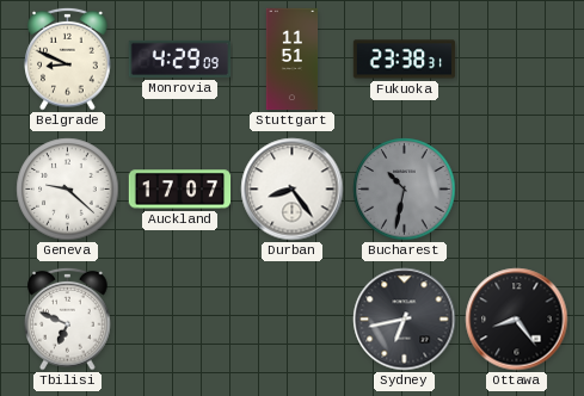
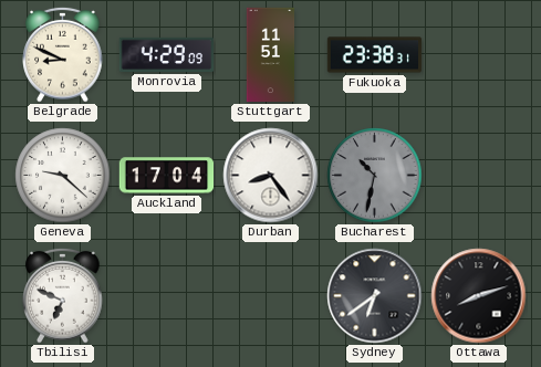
Auckland: 17:07 -> 17:04
Sydney: 6:43 -> 6:39
Ottawa: 8:24 -> 8:12
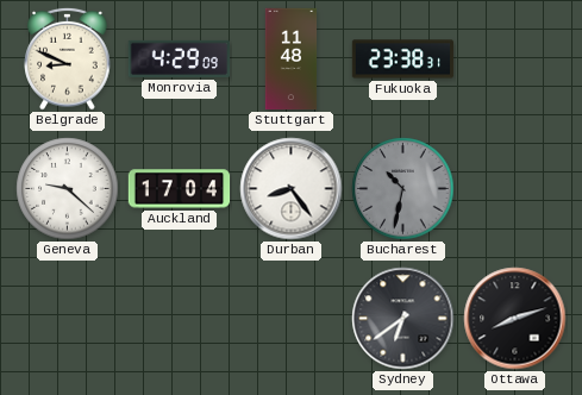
Stuttgart: 11:51 -> 11:48
Tbilisi: 6:49 -> none
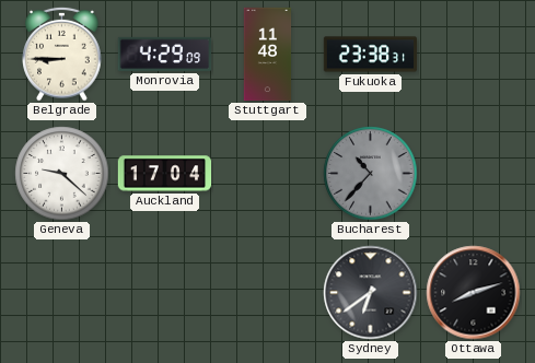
Belgrade: 8:49 -> 8:45
Durban: 8:24 -> none
Bucharest: 10:32 -> 10:37
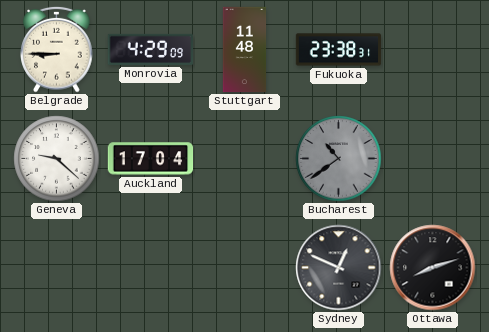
Bucharest: 10:37 -> 10:39
Sydney: 6:39 -> 12:49
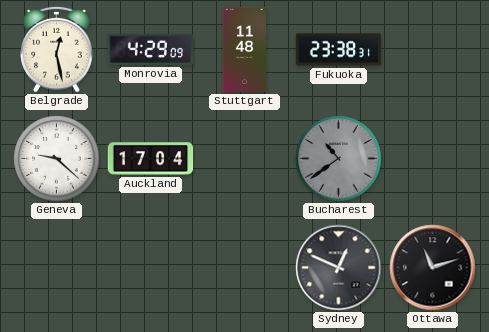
Belgrade: 8:45 -> 12:28
Ottawa: 8:12 -> 11:12
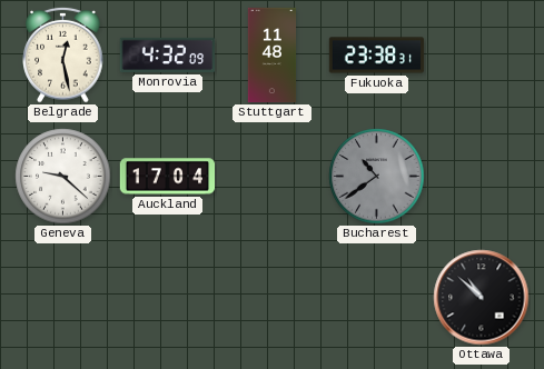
Monrovia: 4:29 -> 4:32
Sydney: 12:49 -> none
Ottawa: 11:12 -> 10:52
